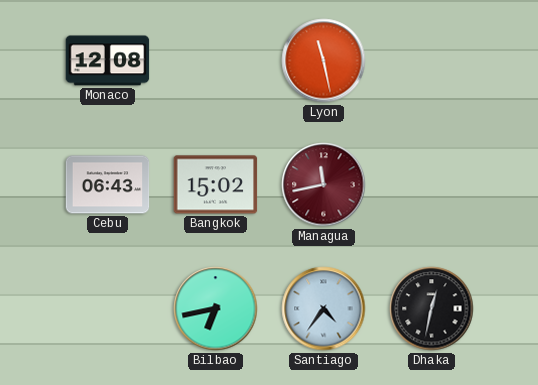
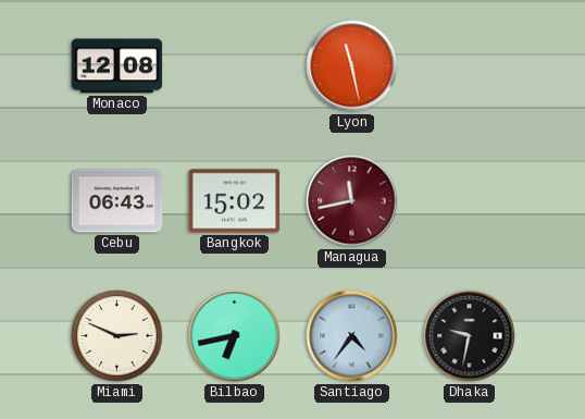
Miami: none -> 2:49
Dhaka: 12:32 -> 9:32
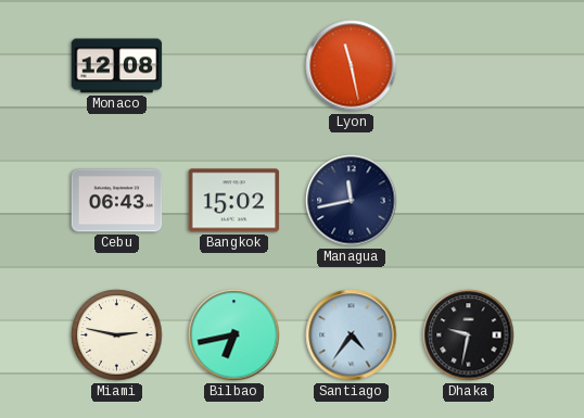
Managua dial: burgundy -> navy
Miami: 2:49 -> 2:47
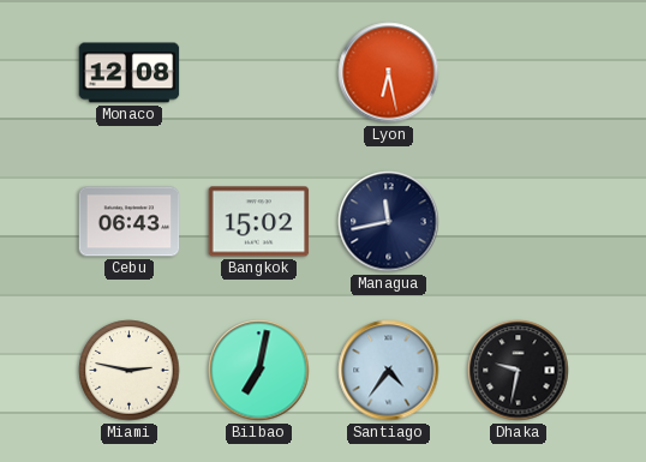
Lyon: 11:28 -> 6:28
Bilbao: 6:43 -> 7:02
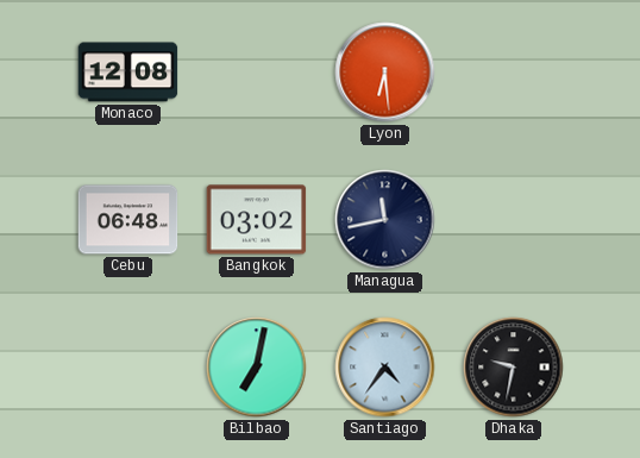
Lyon: 6:28 -> 6:29
Cebu: 06:43 -> 06:48
Bangkok: 15:02 -> 03:02
Miami: 2:47 -> none
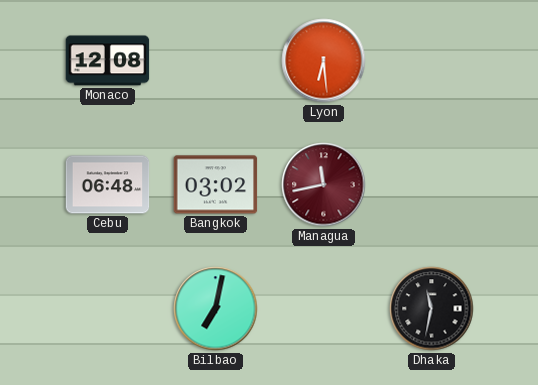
Managua dial: navy -> burgundy
Santiago: 4:36 -> none
Dhaka: 9:32 -> 11:32
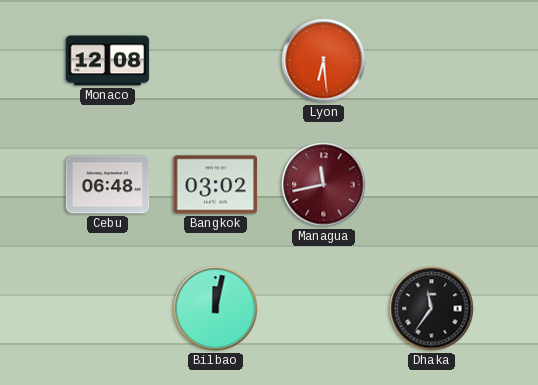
Bilbao: 7:02 -> 12:02
Dhaka: 11:32 -> 11:36
